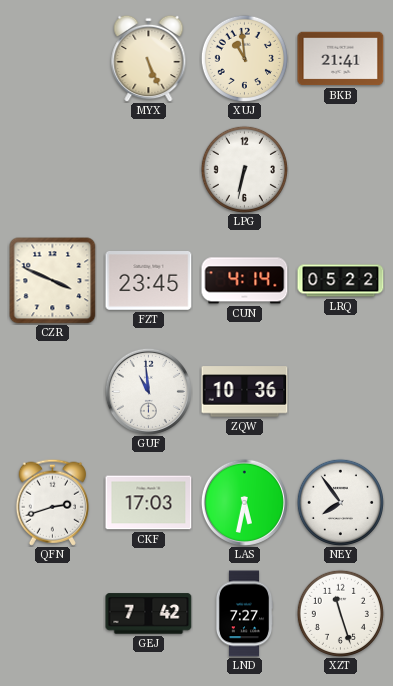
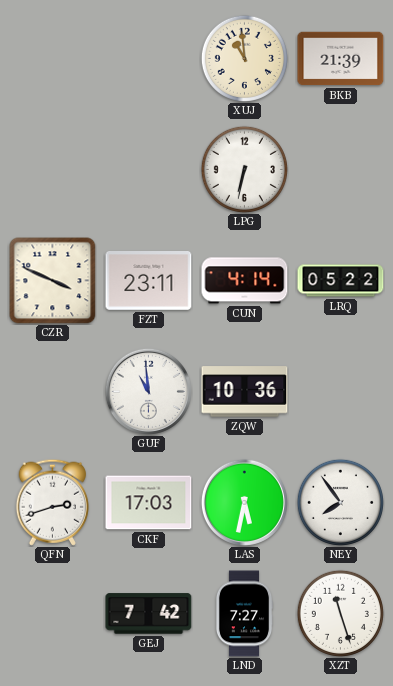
MYX: 5:26 -> none
BKB: 21:41 -> 21:39
FZT: 23:45 -> 23:11
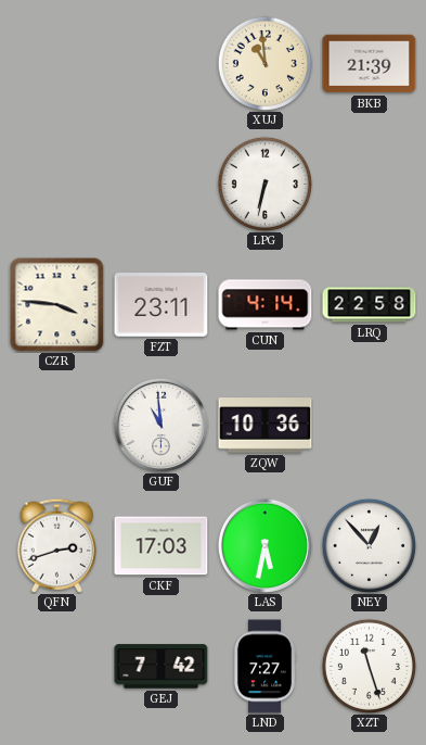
CZR: 3:49 -> 3:46
LRQ: 05:22 -> 22:58
NEY: 7:54 -> 12:53
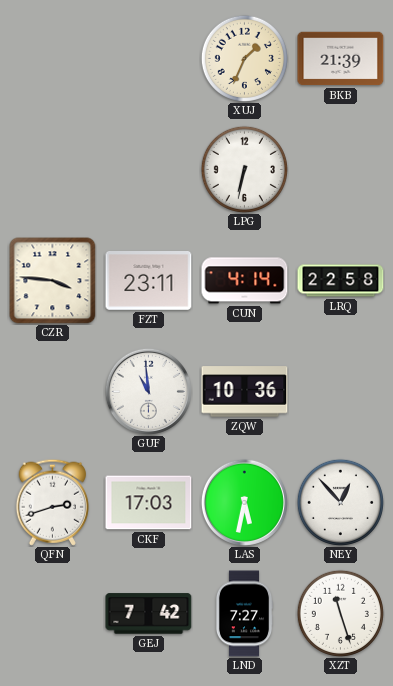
XUJ: 10:59 -> 1:34
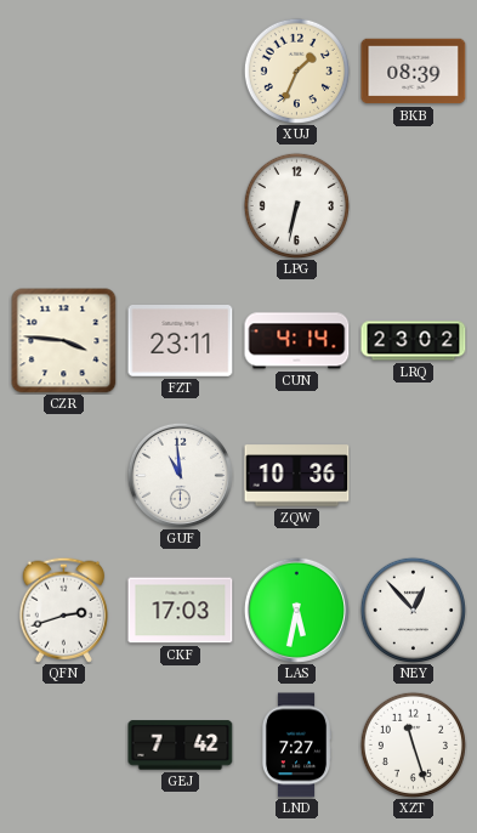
BKB: 21:39 -> 08:39
LRQ: 22:58 -> 23:02
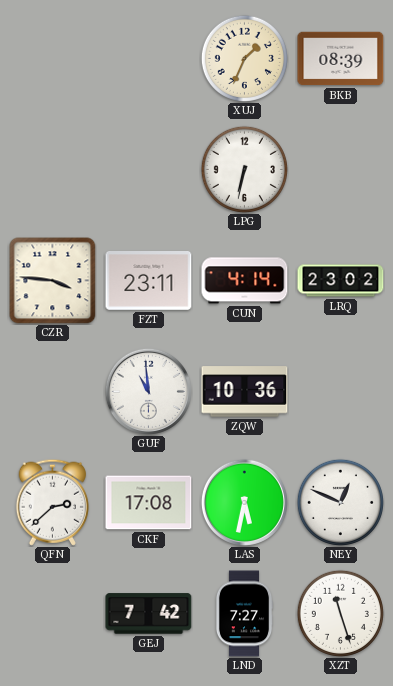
QFN: 2:42 -> 2:38
CKF: 17:03 -> 17:08
NEY: 12:53 -> 12:49
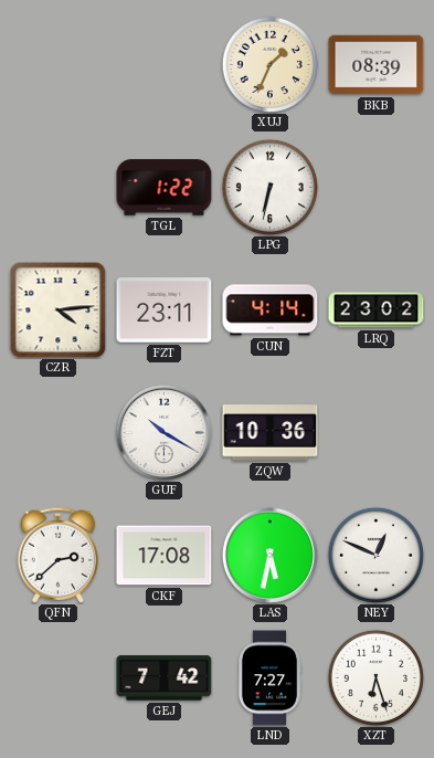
TGL: none -> 1:22
CZR: 3:46 -> 4:14
GUF: 10:59 -> 10:20
XZT: 11:27 -> 6:27
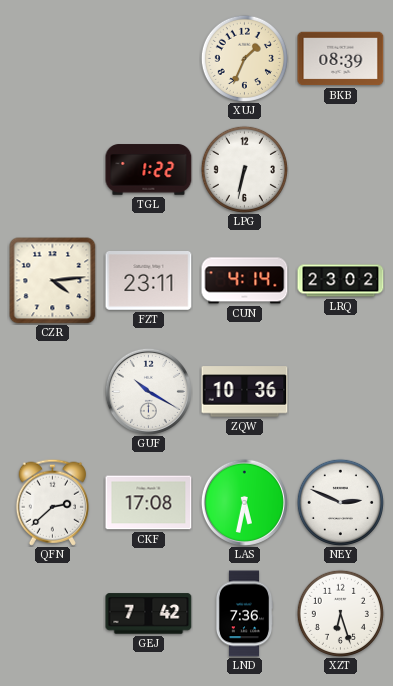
NEY: 12:49 -> 2:49
LND: 7:27 -> 7:36
